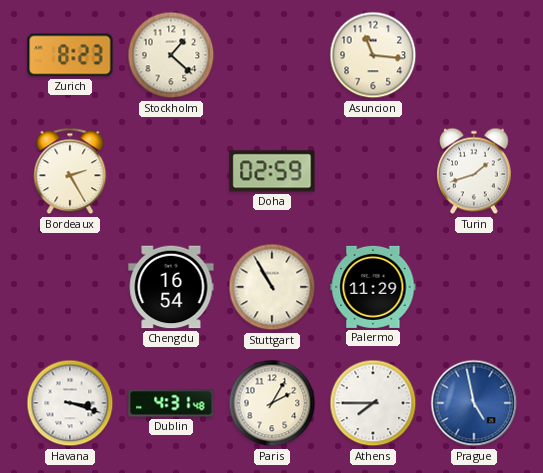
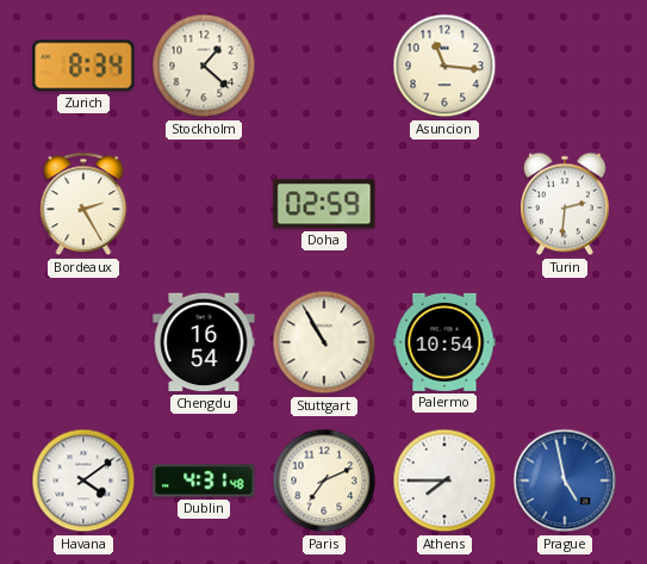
Zurich: 8:23 -> 8:34
Turin: 1:42 -> 2:31
Palermo: 11:29 -> 10:54
Havana: 3:18 -> 4:09
Paris: 2:05 -> 7:11
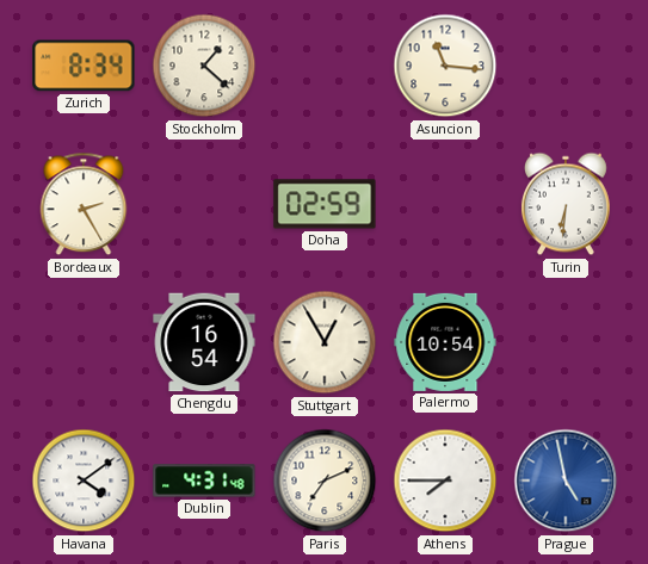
Turin: 2:31 -> 6:31
Stuttgart: 10:55 -> 12:55
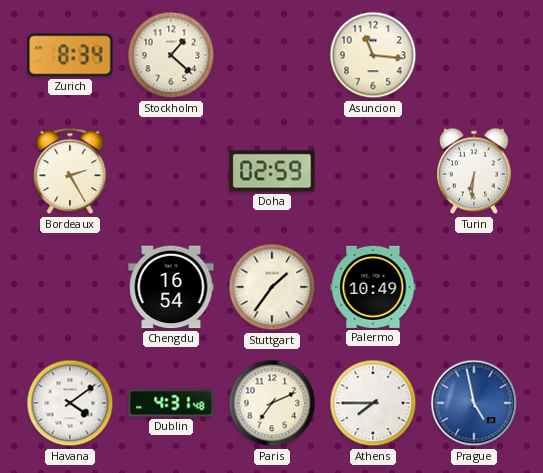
Stuttgart: 12:55 -> 1:36
Palermo: 10:54 -> 10:49
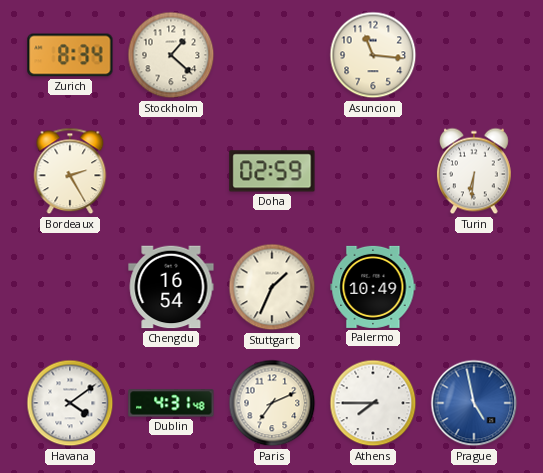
Stuttgart: 1:36 -> 1:34
